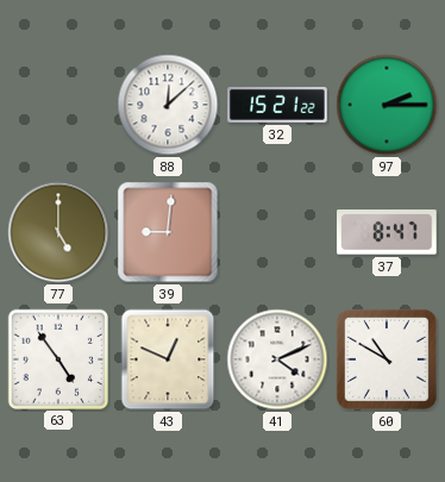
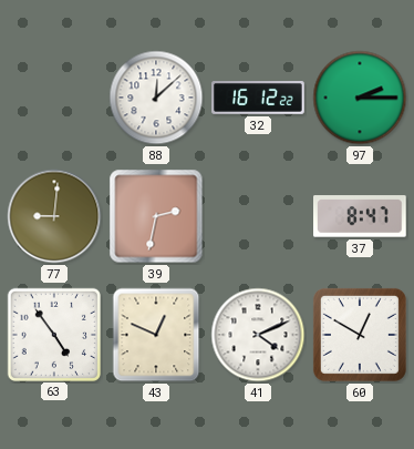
32: 15:21 -> 16:12
77: 5:00 -> 9:01
39: 9:01 -> 2:32
60: 10:50 -> 12:50
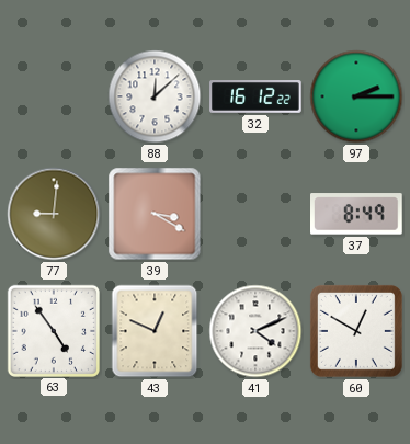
39: 2:32 -> 3:20
37: 8:47 -> 8:49
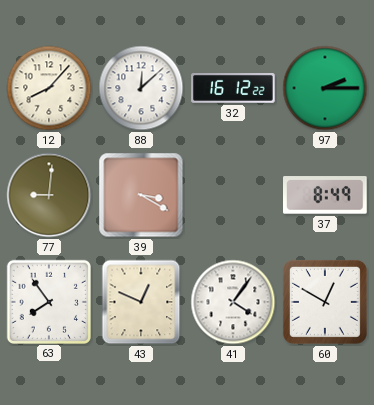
12: none -> 8:07
63: 4:54 -> 7:54
41: 4:11 -> 4:06
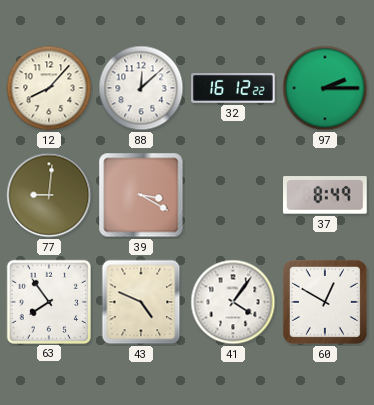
43: 12:49 -> 4:49
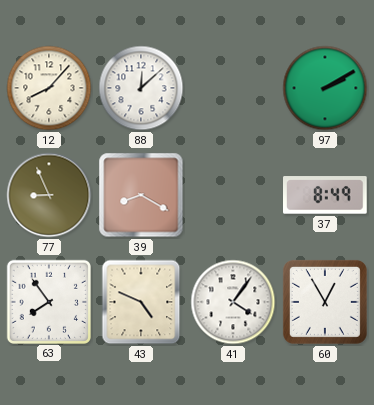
32: 16:12 -> none
97: 2:15 -> 2:10
77: 9:01 -> 8:56
39: 3:20 -> 8:20
60: 12:50 -> 12:55
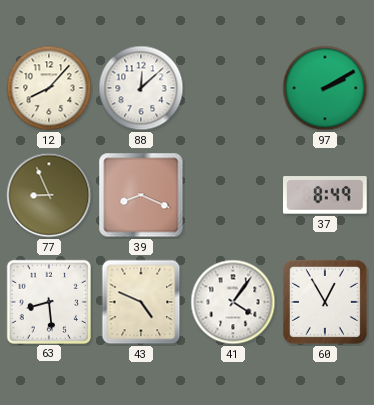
39: 8:20 -> 8:19
63: 7:54 -> 8:29
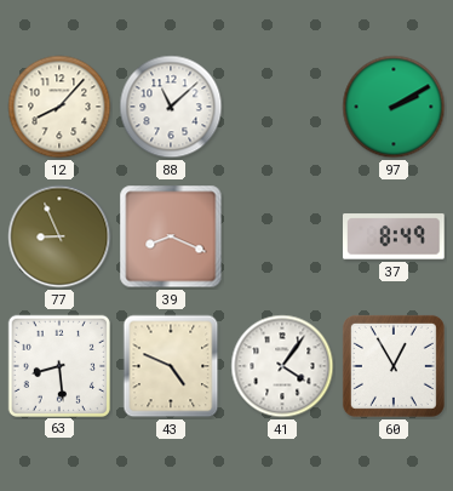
88: 12:08 -> 11:08
